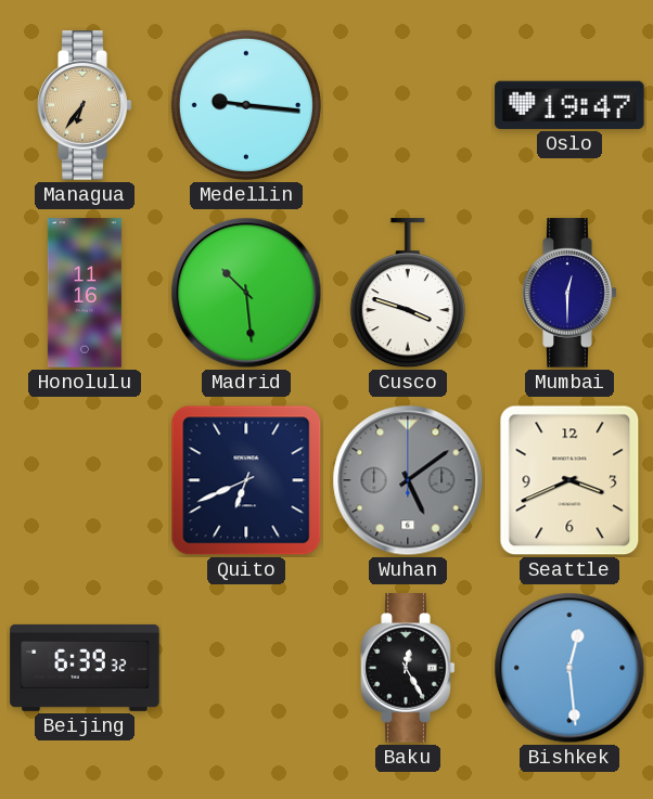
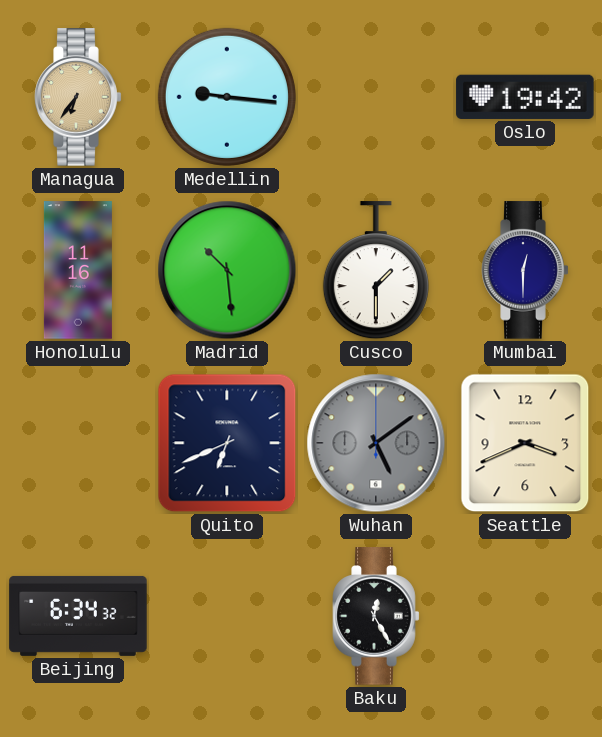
Oslo: 19:47 -> 19:42
Cusco: 3:48 -> 1:30
Beijing: 6:39 -> 6:34
Bishkek: 12:29 -> none
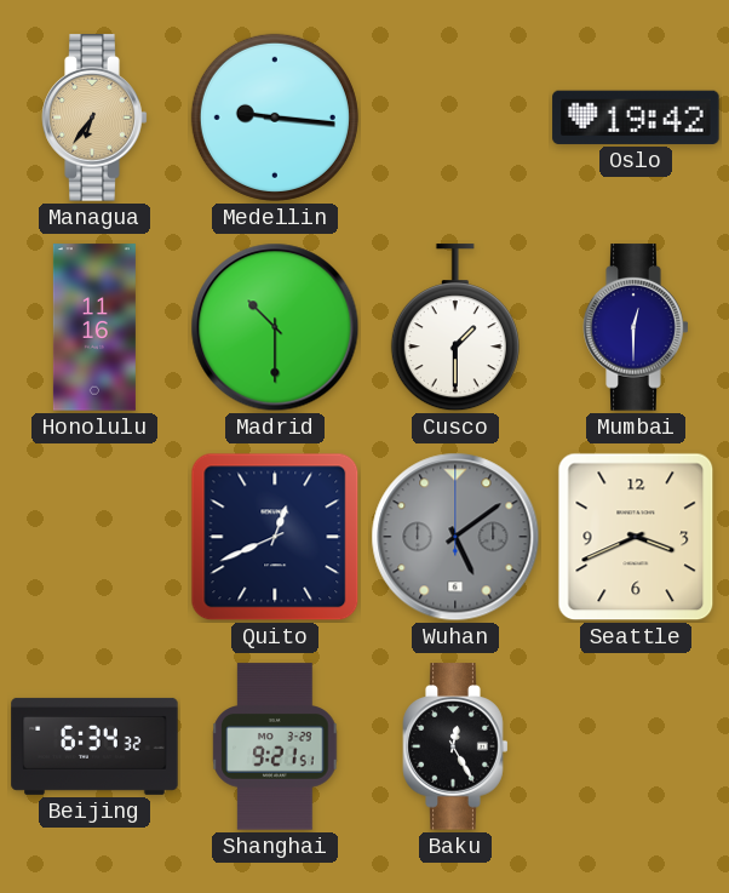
Madrid: 10:29 -> 10:30
Quito: 6:41 -> 12:41
Shanghai: none -> 9:21
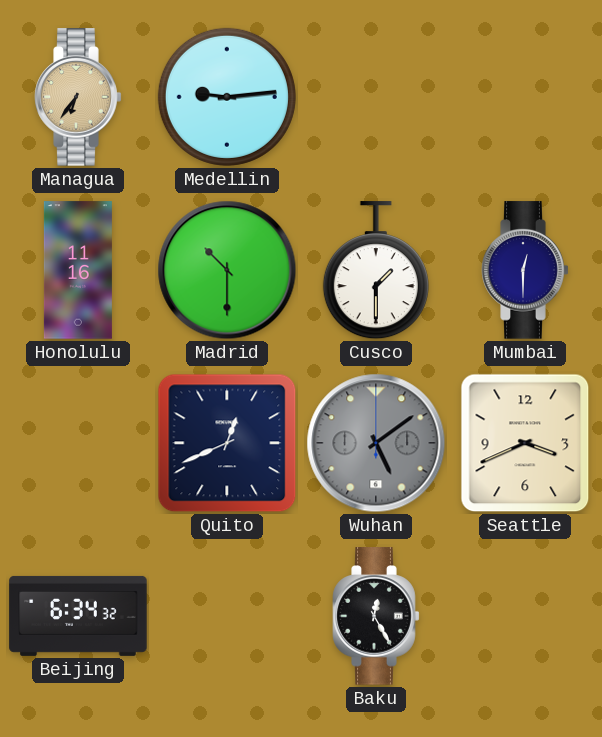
Medellin: 9:16 -> 9:14
Oslo: 19:42 -> none
Shanghai: 9:21 -> none
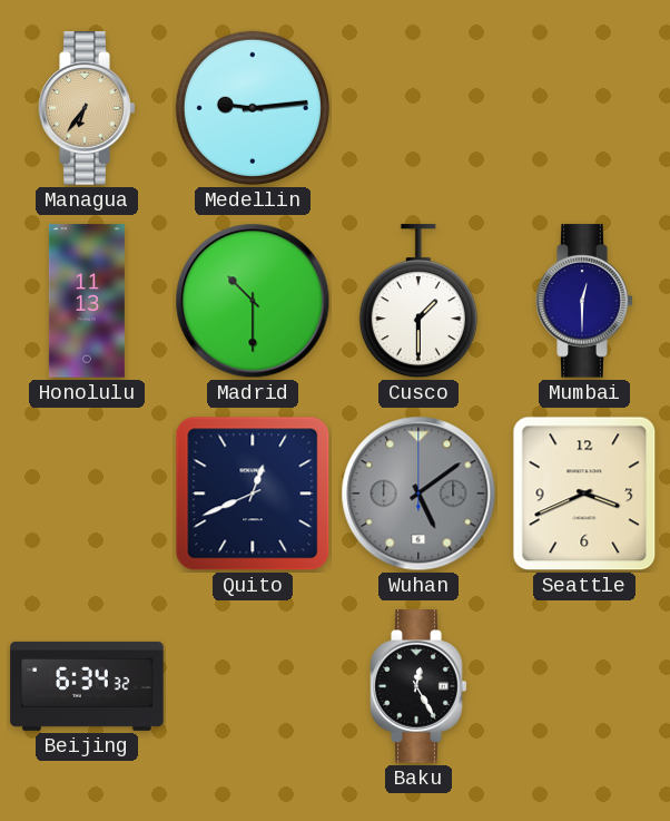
Honolulu: 11:16 -> 11:13
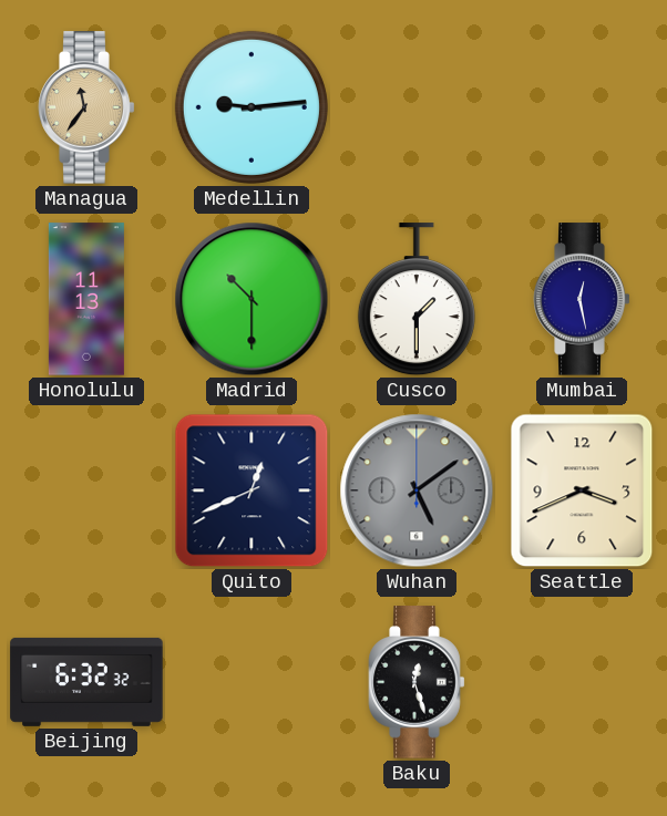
Managua: 6:36 -> 11:36
Mumbai: 12:30 -> 12:28
Beijing: 6:34 -> 6:32
Baku: 12:25 -> 12:27
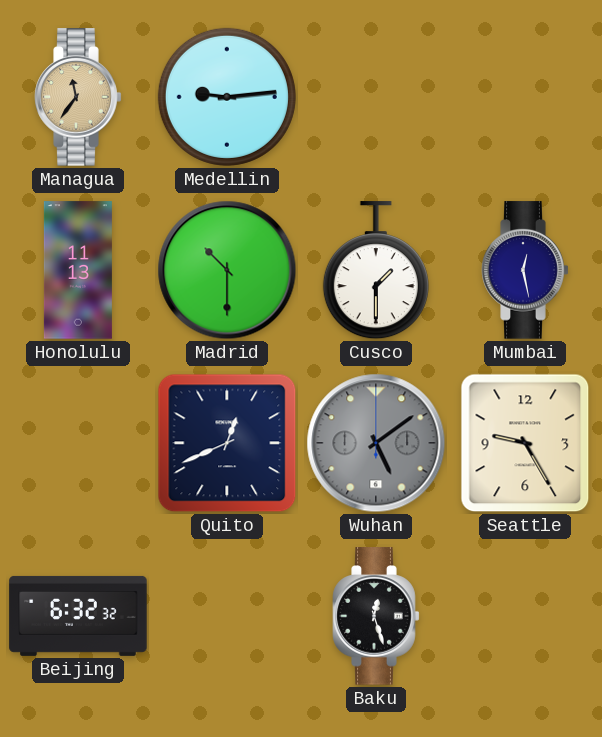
Seattle: 3:41 -> 9:25
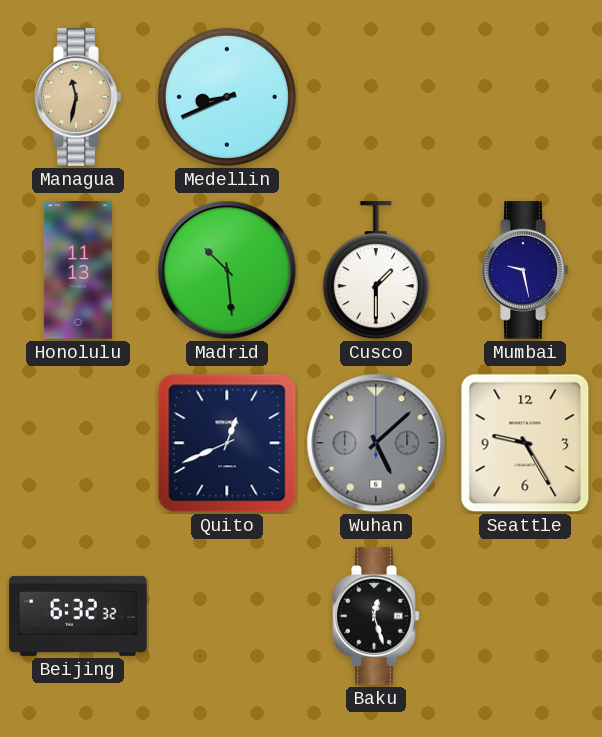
Managua: 11:36 -> 11:32
Medellin: 9:14 -> 8:41
Madrid: 10:30 -> 10:29
Mumbai: 12:28 -> 9:28
Wuhan: 5:09 -> 5:08
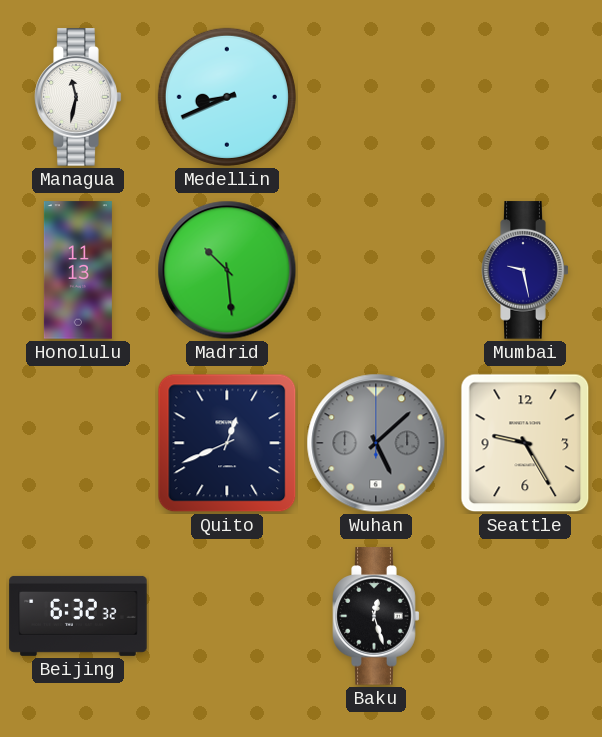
Managua dial: champagne -> white
Cusco: 1:30 -> none
